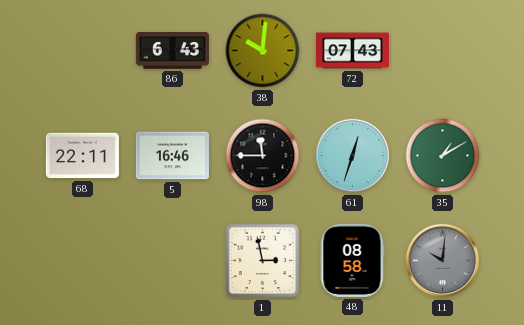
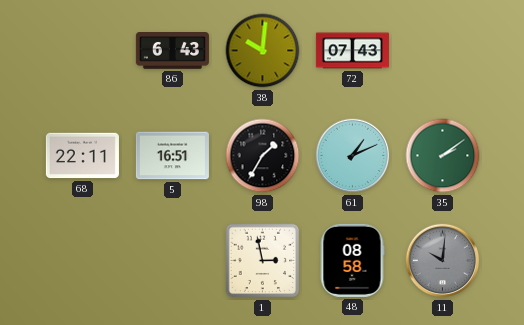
5: 16:46 -> 16:51
98: 11:45 -> 1:35
61: 12:33 -> 1:11
35: 1:10 -> 2:09
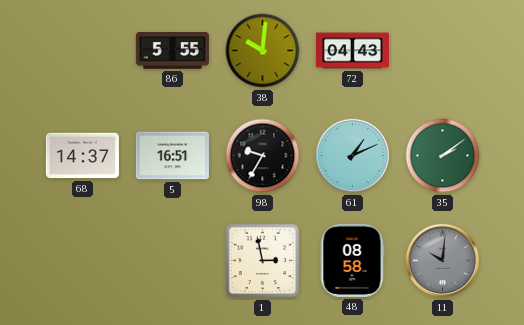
86: 6:43 -> 5:55
72: 07:43 -> 04:43
68: 22:11 -> 14:37
98: 1:35 -> 9:35
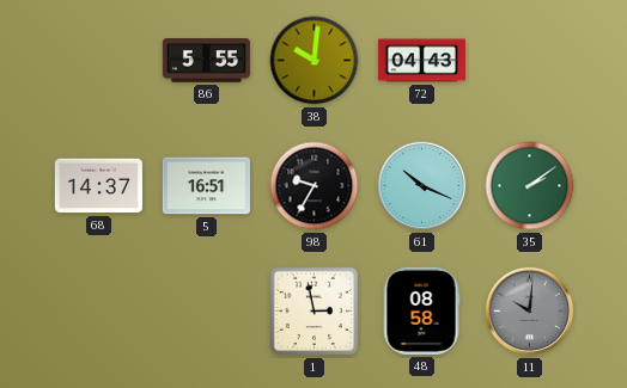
61: 1:11 -> 10:19
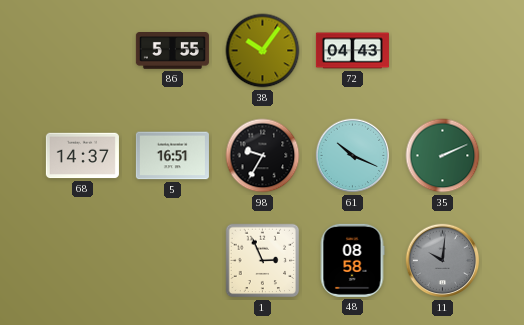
38: 10:01 -> 10:06
35: 2:09 -> 2:11
1: 2:58 -> 2:56
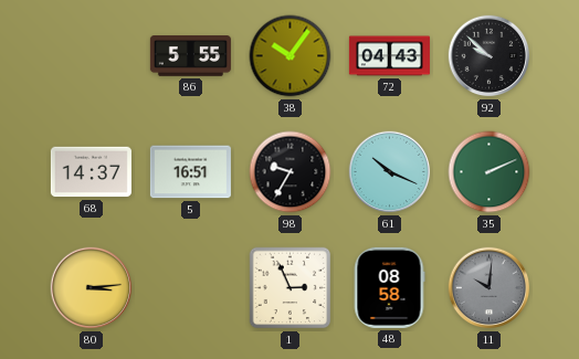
92: none -> 9:52
80: none -> 3:14
